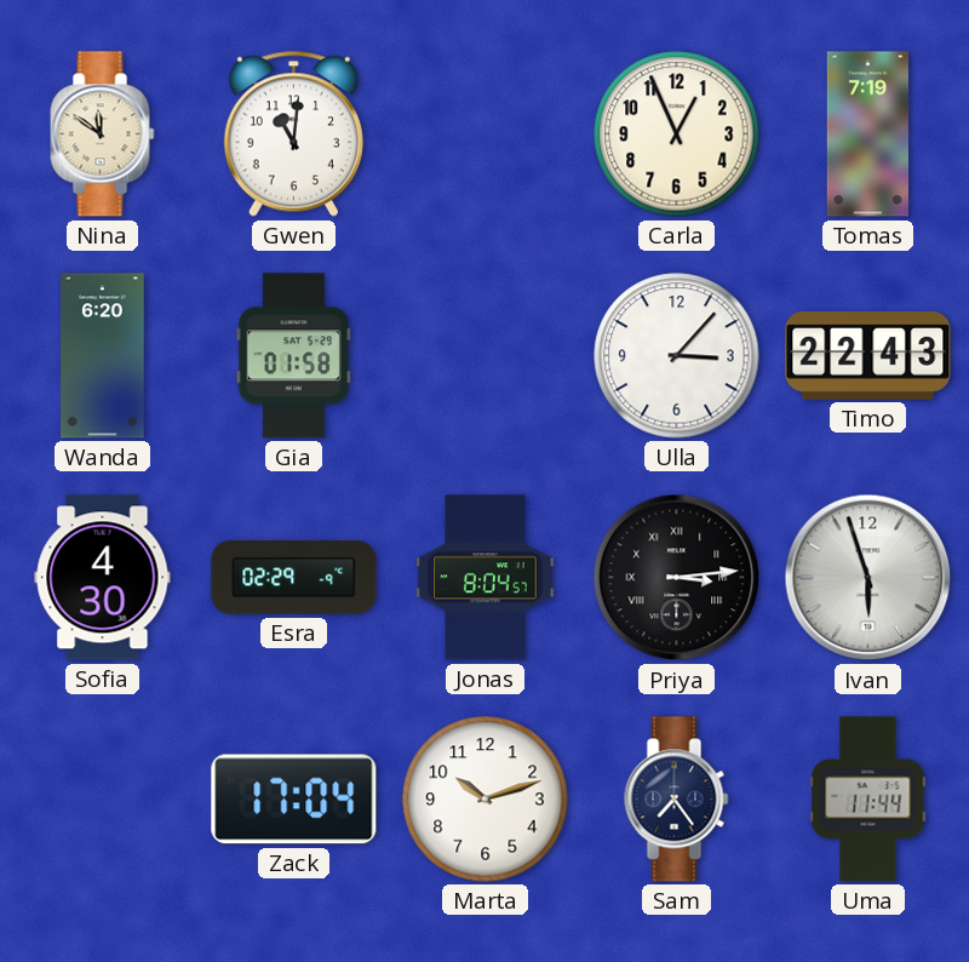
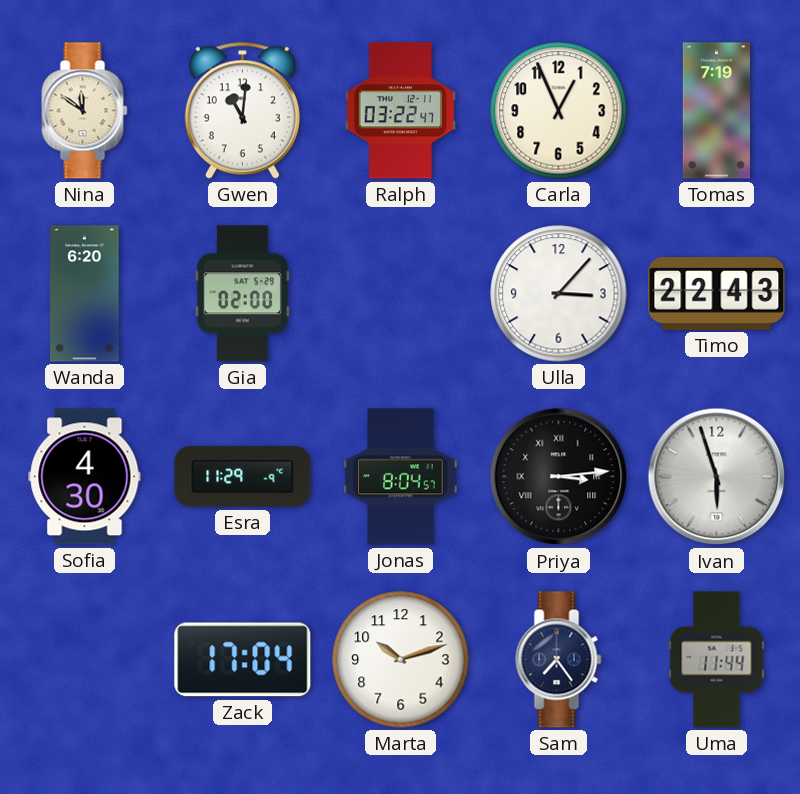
Ralph: none -> 03:22
Gia: 01:58 -> 02:00
Esra: 02:29 -> 11:29
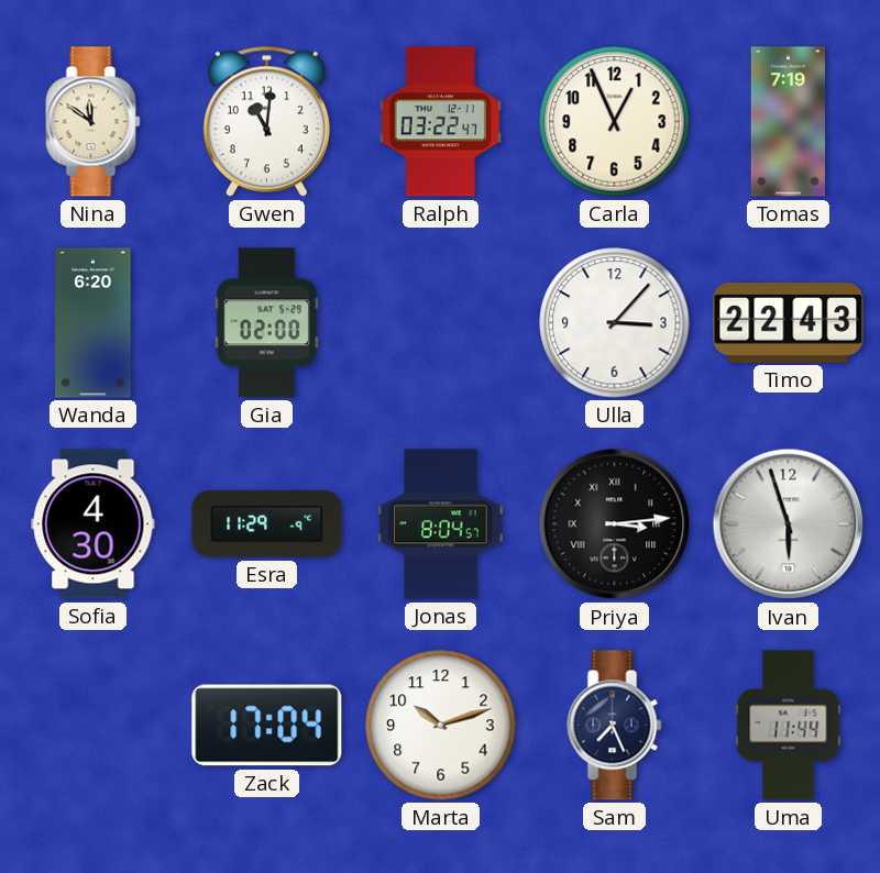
Sam: 7:24 -> 7:26
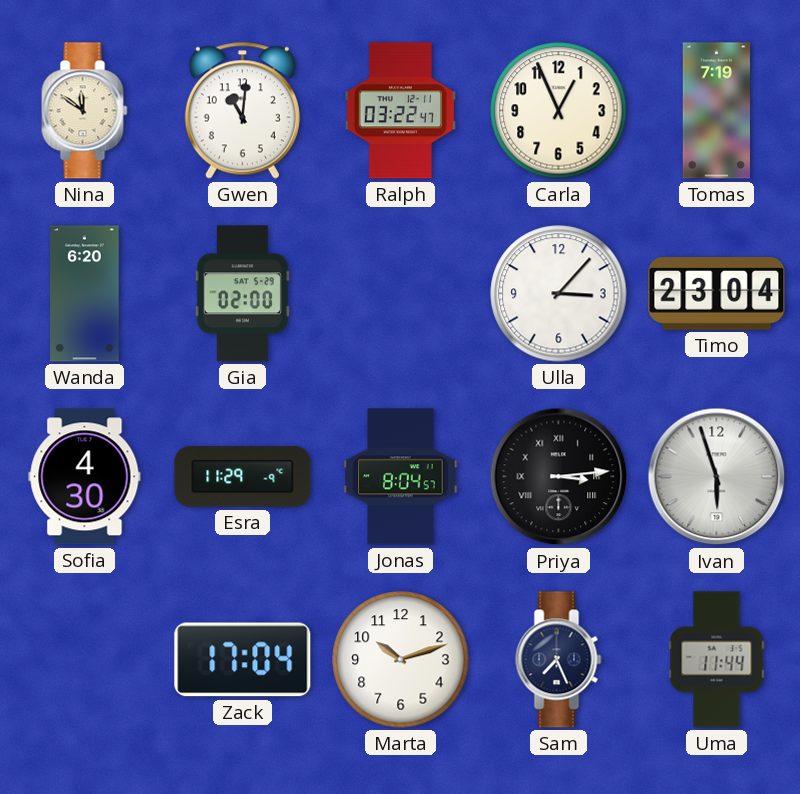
Timo: 22:43 -> 23:04
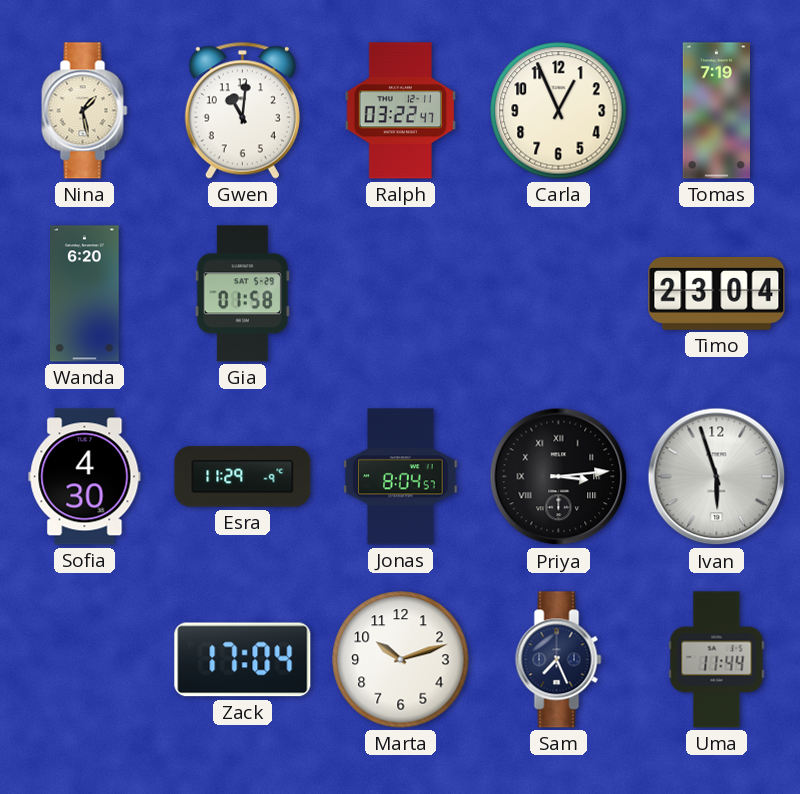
Nina: 11:51 -> 1:28
Gia: 02:00 -> 01:58
Ulla: 3:07 -> none
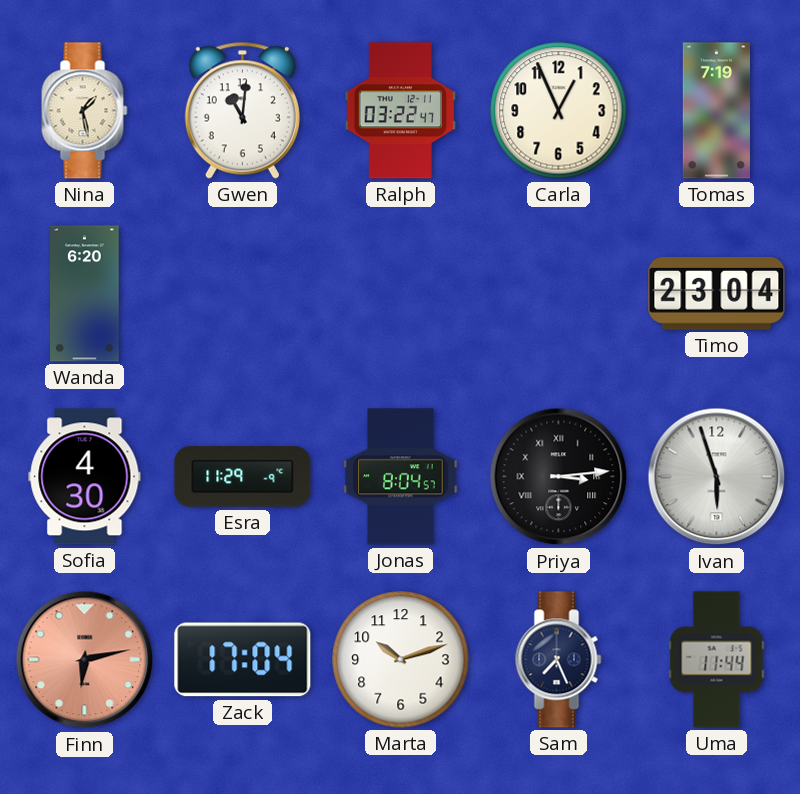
Gia: 01:58 -> none
Finn: none -> 6:13
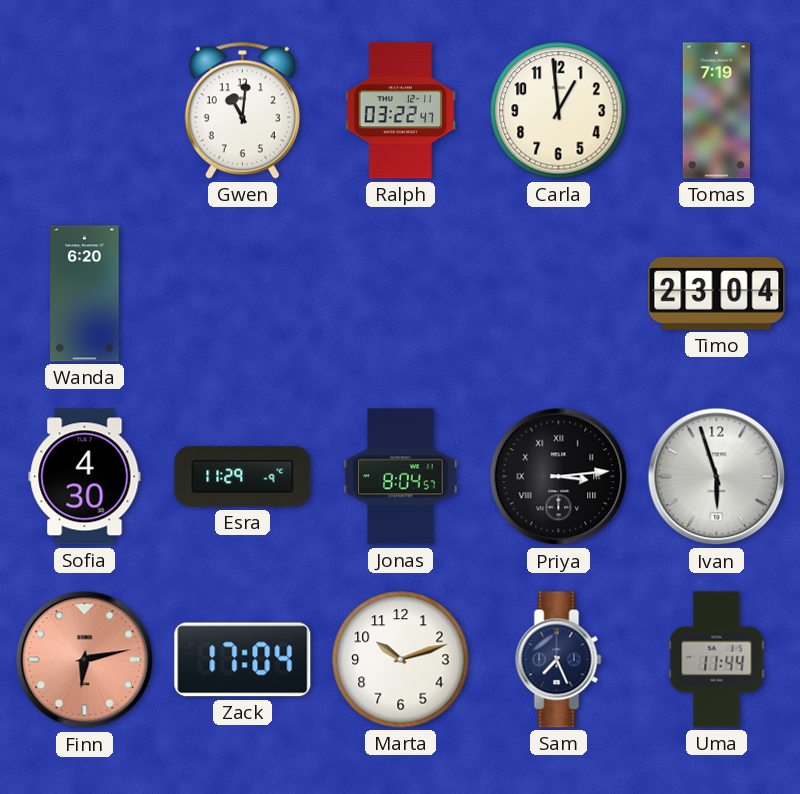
Nina: 1:28 -> none
Carla: 12:56 -> 12:59
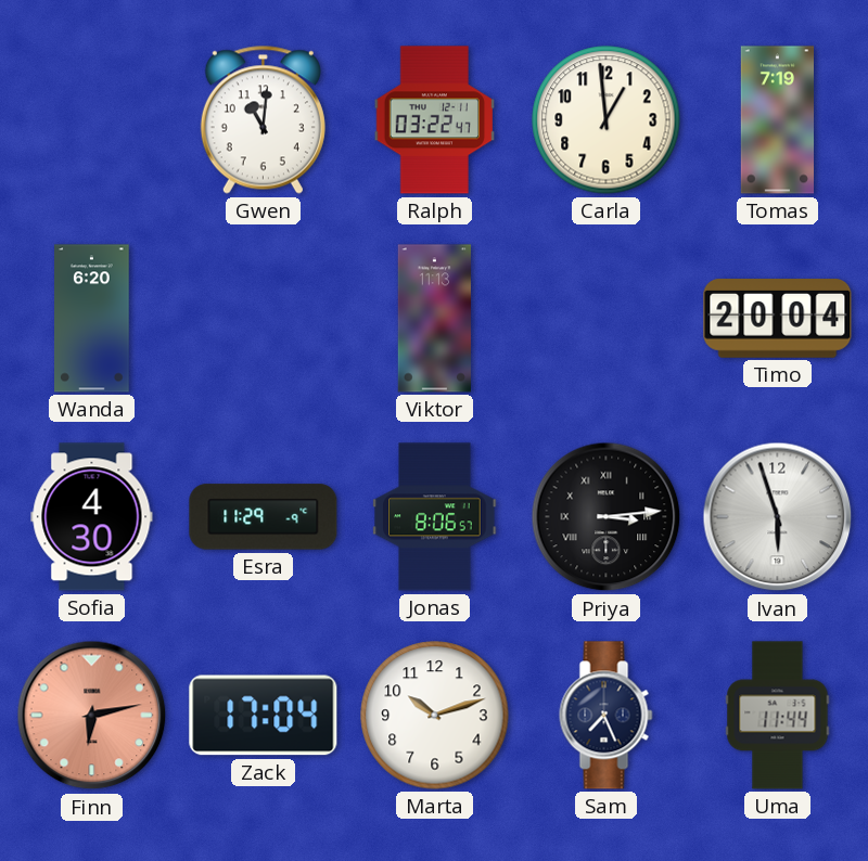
Viktor: none -> 11:13
Timo: 23:04 -> 20:04
Jonas: 8:04 -> 8:06
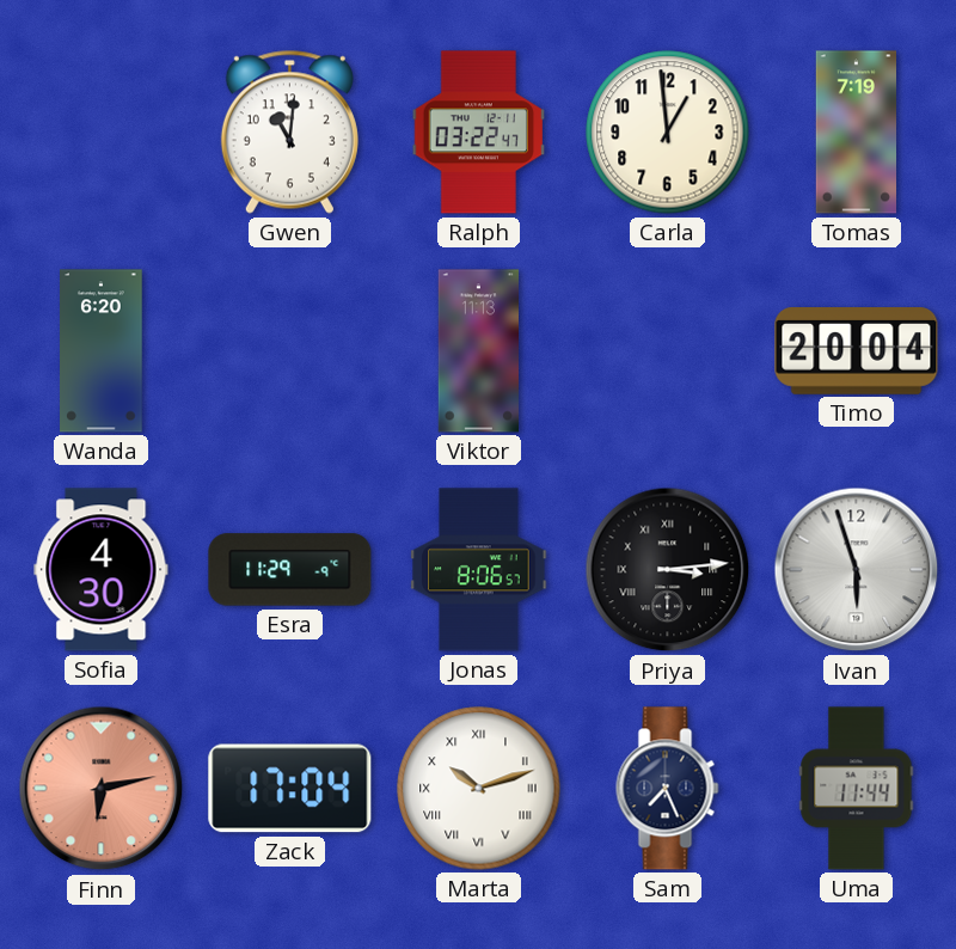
Marta numerals: Arabic -> Roman
